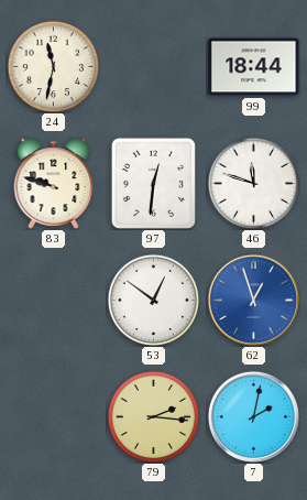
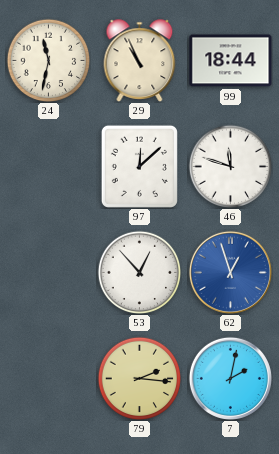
29: none -> 10:56
83: 9:48 -> none
97: 12:31 -> 12:08
53: 12:51 -> 12:53
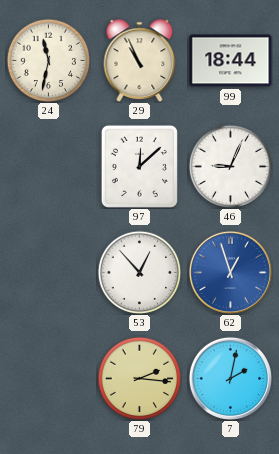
46: 11:48 -> 9:04
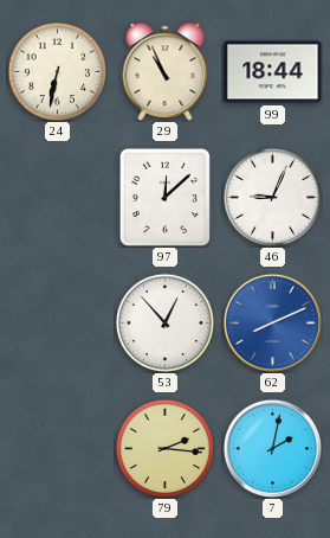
24: 11:32 -> 6:32
62: 12:57 -> 8:11
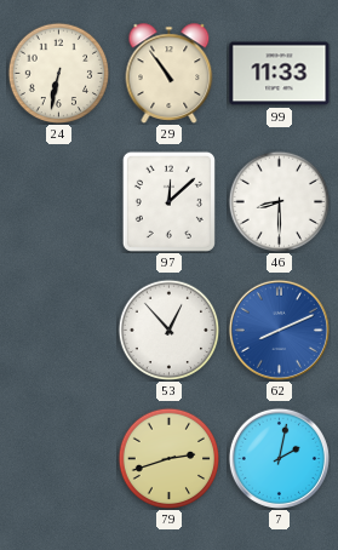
29: 10:56 -> 10:54
99: 18:44 -> 11:33
46: 9:04 -> 8:30
79: 2:16 -> 2:42
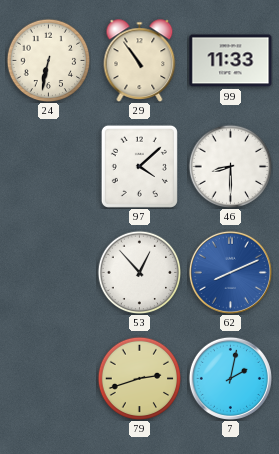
97: 12:08 -> 4:08
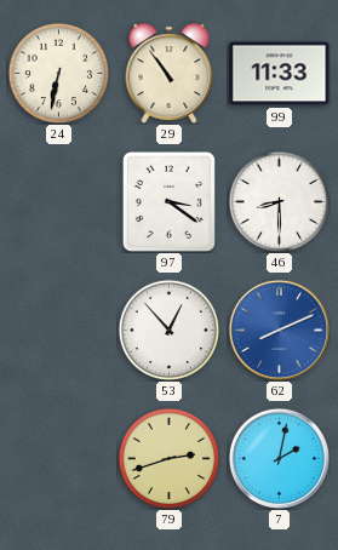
97: 4:08 -> 3:21
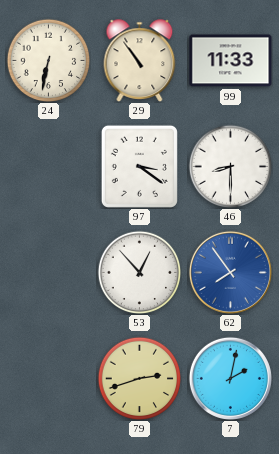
62: 8:11 -> 7:54
